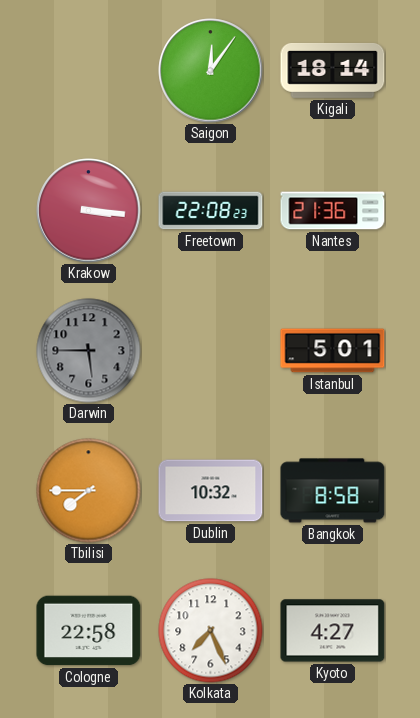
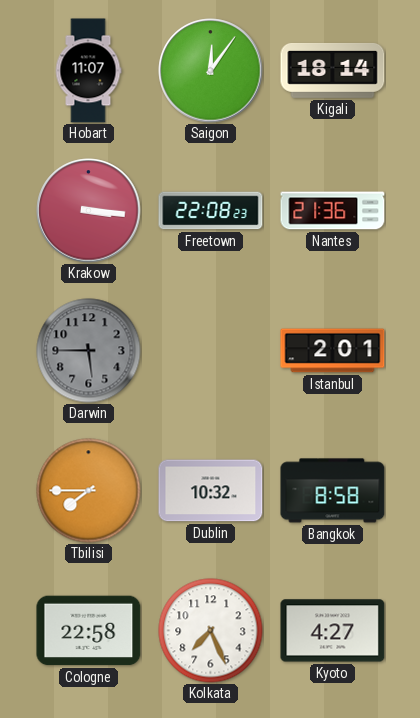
Hobart: none -> 11:07
Istanbul: 5:01 -> 2:01
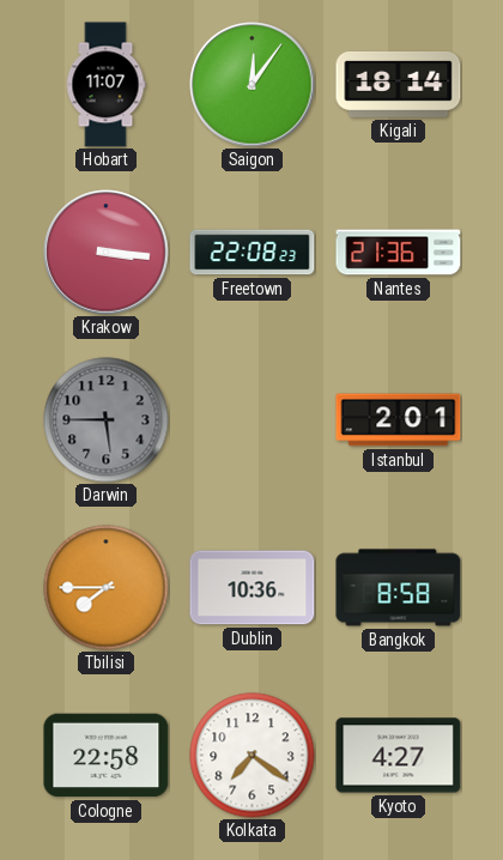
Dublin: 10:32 -> 10:36
Kolkata: 7:26 -> 7:21
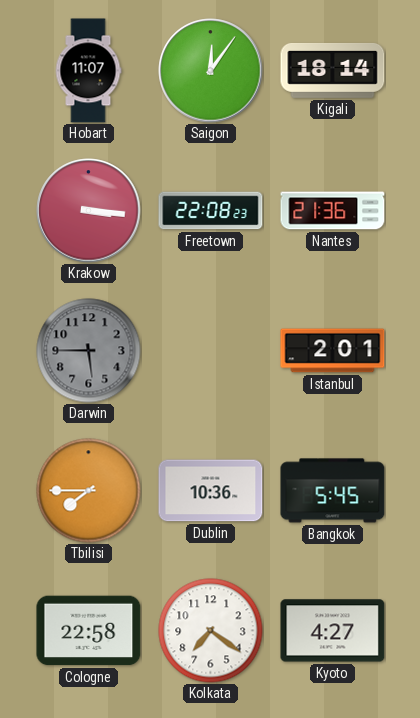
Bangkok: 8:58 -> 5:45
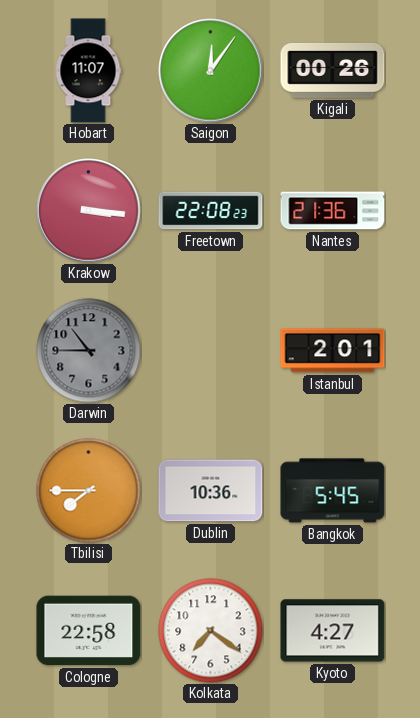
Kigali: 18:14 -> 00:26
Darwin: 5:45 -> 10:45
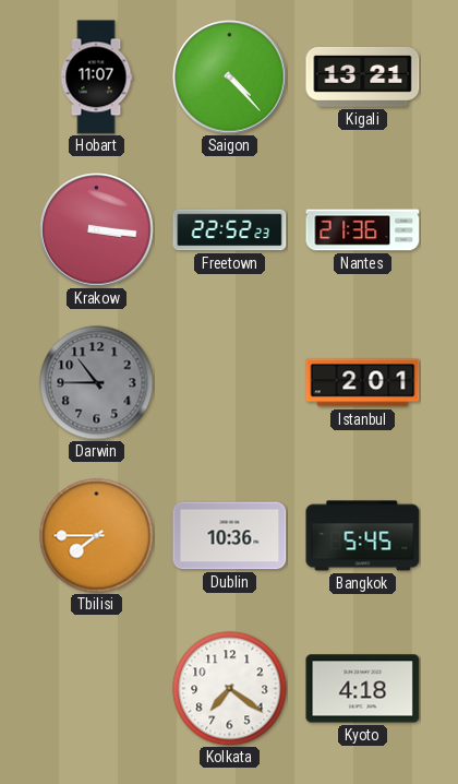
Saigon: 12:06 -> 4:23
Kigali: 00:26 -> 13:21
Freetown: 22:08 -> 22:52
Cologne: 22:58 -> none
Kyoto: 4:27 -> 4:18
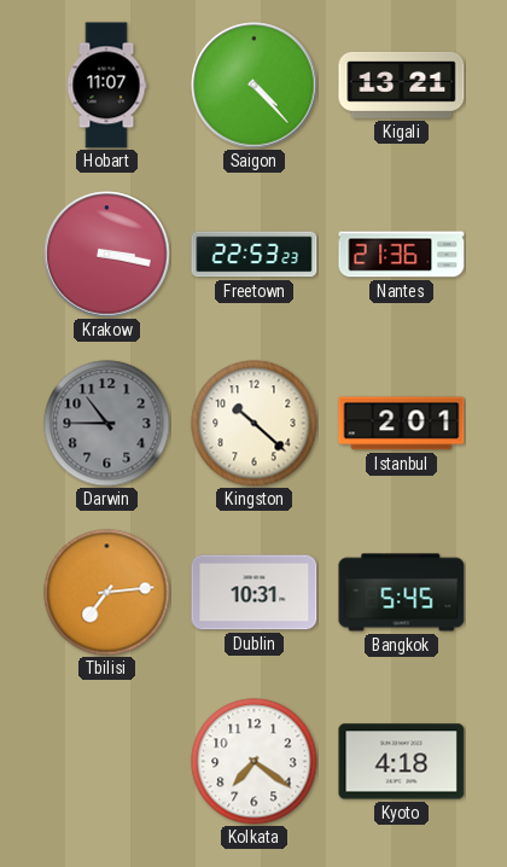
Krakow: 3:16 -> 3:17
Freetown: 22:52 -> 22:53
Kingston: none -> 10:22
Tbilisi: 7:45 -> 7:14
Dublin: 10:36 -> 10:31
